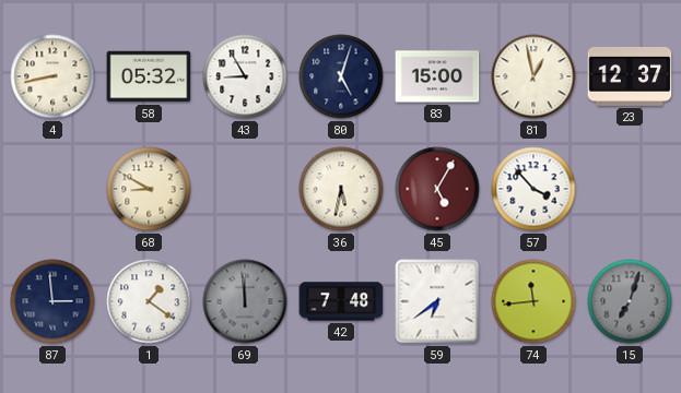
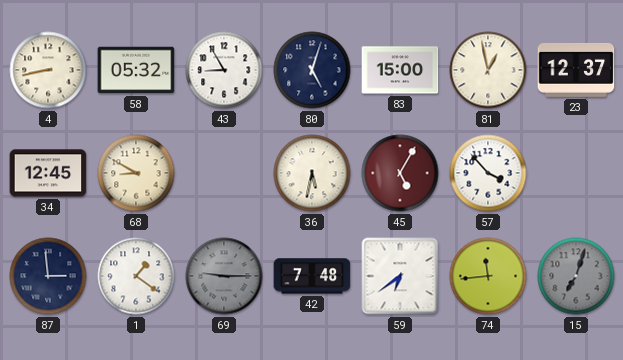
34: none -> 12:45
69: 11:59 -> 9:15
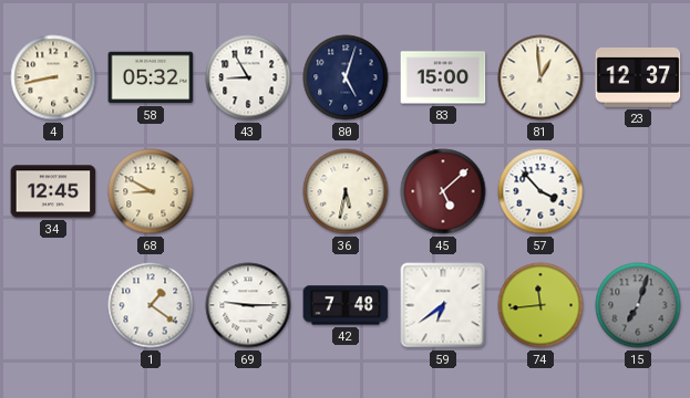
81: 12:58 -> 12:59
45: 5:05 -> 5:08
87: 2:59 -> none
69 dial: grey -> white
